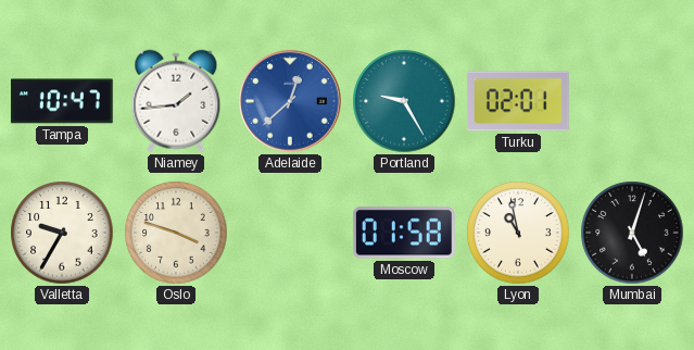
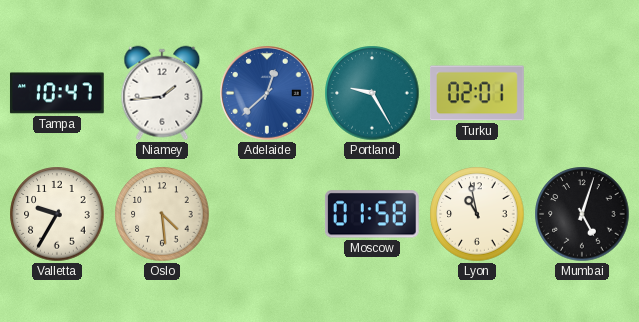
Oslo: 3:48 -> 4:29
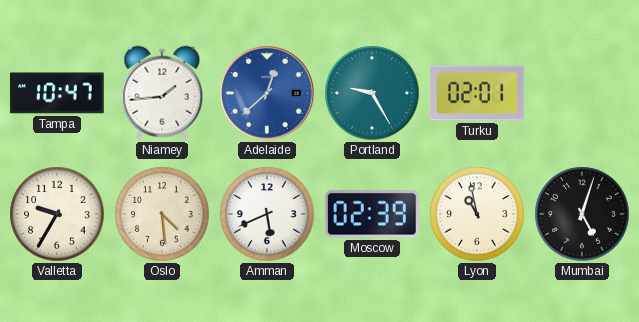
Amman: none -> 5:41
Moscow: 01:58 -> 02:39
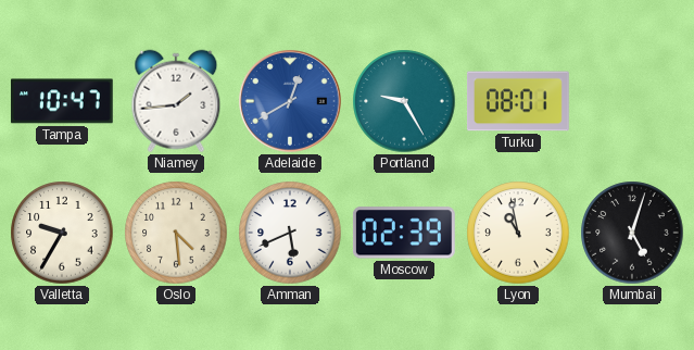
Adelaide: 12:38 -> 12:40
Turku: 02:01 -> 08:01
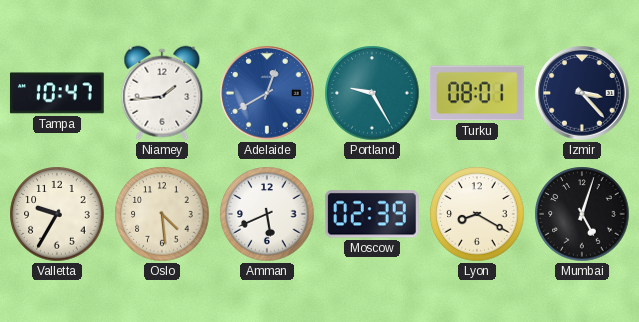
Izmir: none -> 3:23
Lyon: 10:58 -> 8:20
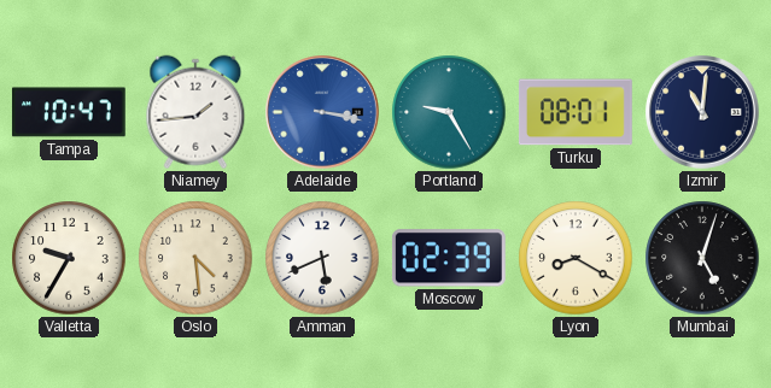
Adelaide: 12:40 -> 3:17
Izmir: 3:23 -> 11:01
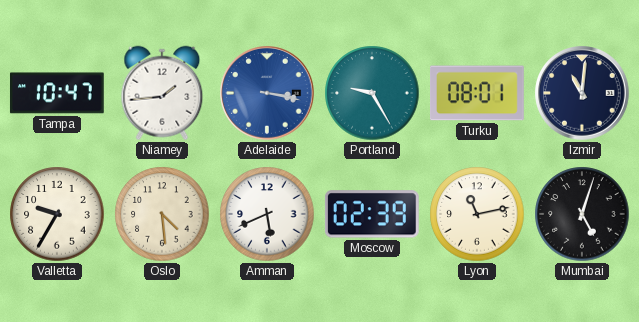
Lyon: 8:20 -> 11:13
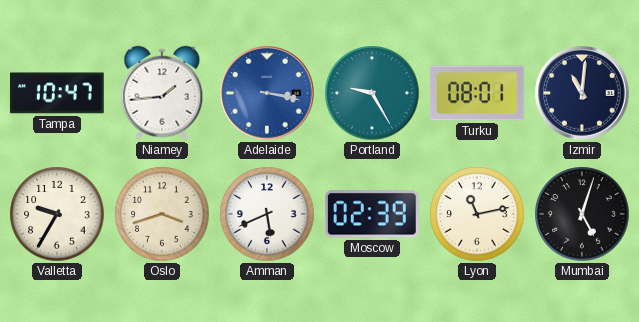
Oslo: 4:29 -> 3:42
